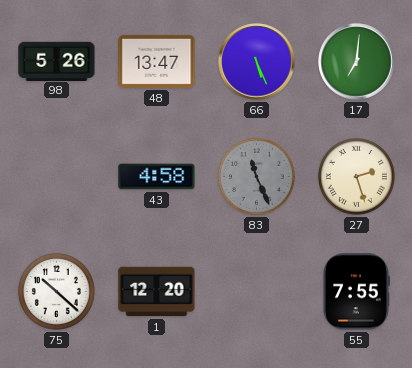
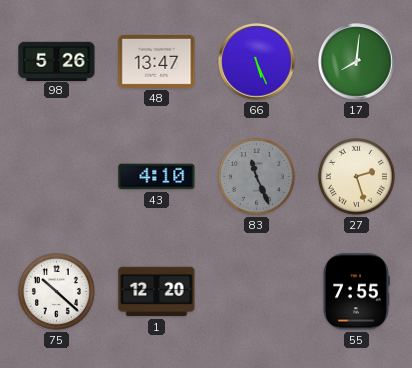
17: 7:01 -> 8:01
43: 4:58 -> 4:10
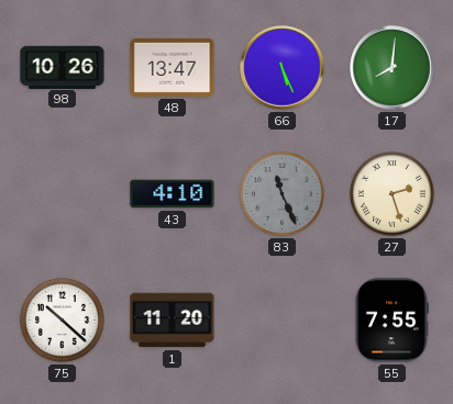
98: 5:26 -> 10:26
1: 12:20 -> 11:20
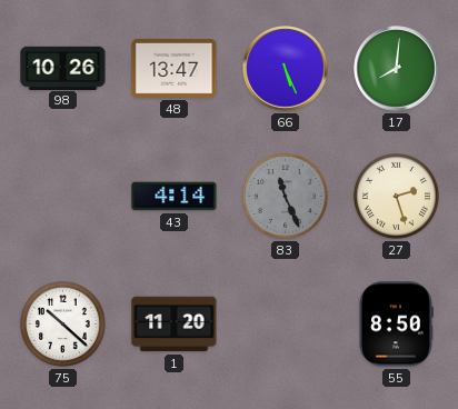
43: 4:10 -> 4:14
55: 7:55 -> 8:50
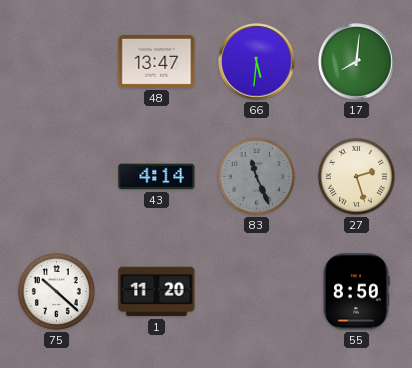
98: 10:26 -> none
66: 5:26 -> 5:31
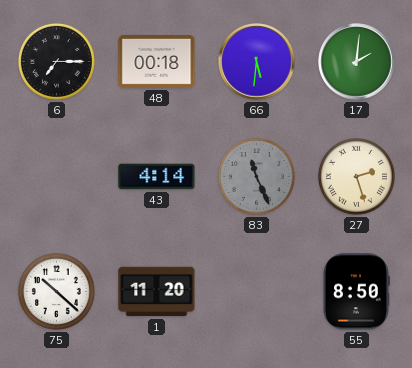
6: none -> 7:15
48: 13:47 -> 00:18
17: 8:01 -> 2:01
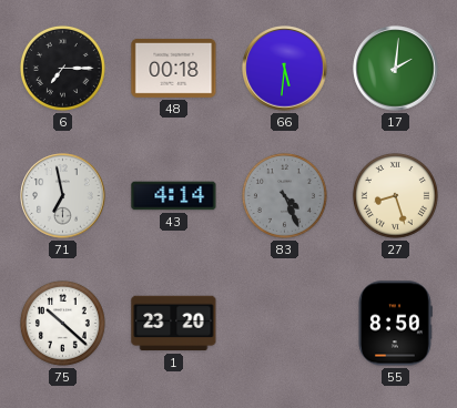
71: none -> 6:58
83: 11:26 -> 4:26
27: 2:27 -> 8:27
1: 11:20 -> 23:20
